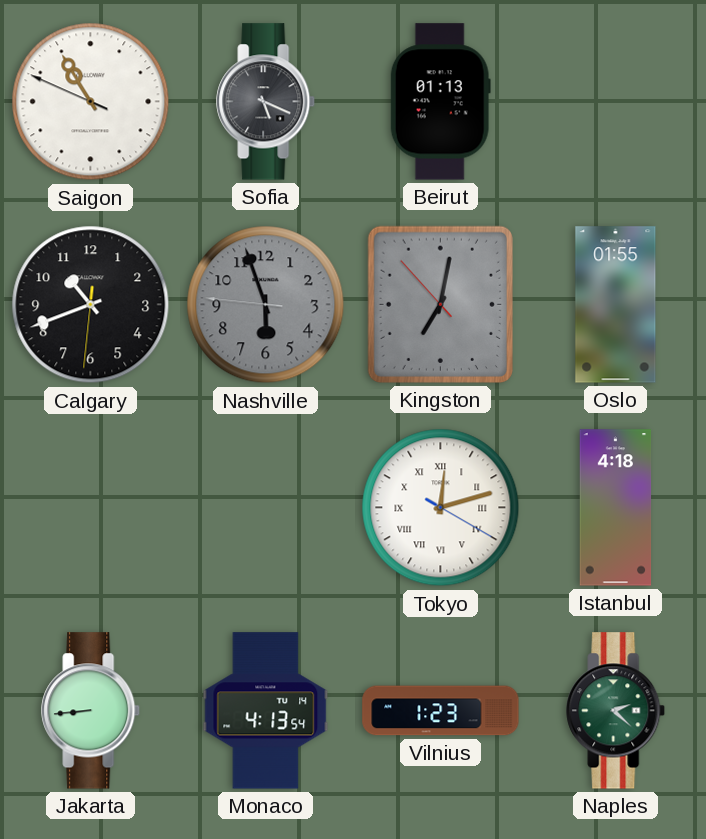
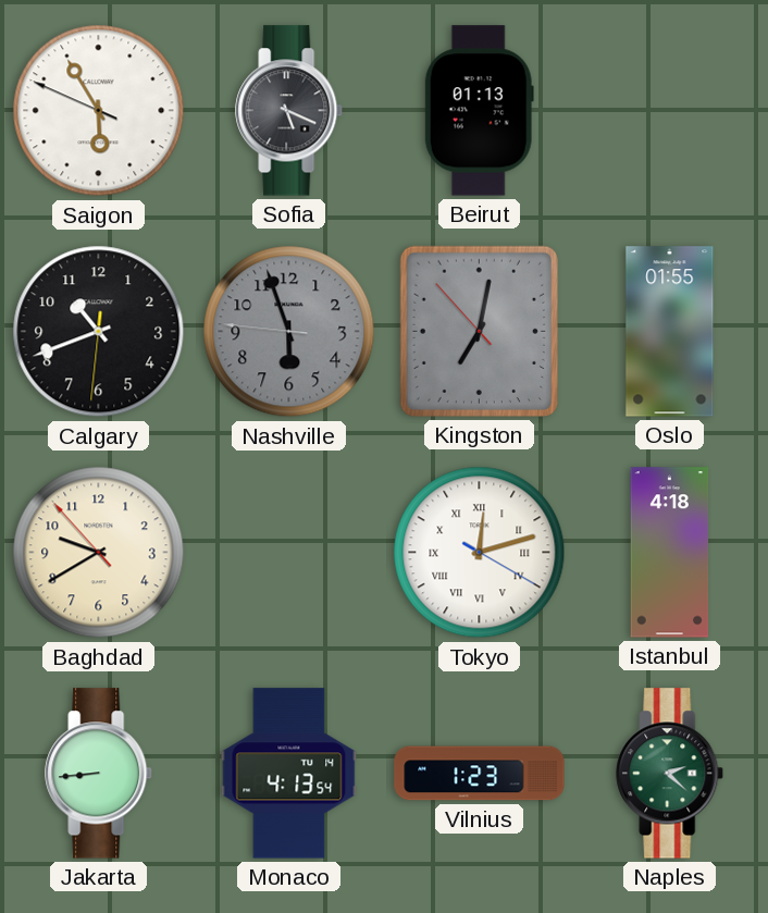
Saigon: 10:54 -> 5:54
Baghdad: none -> 9:39
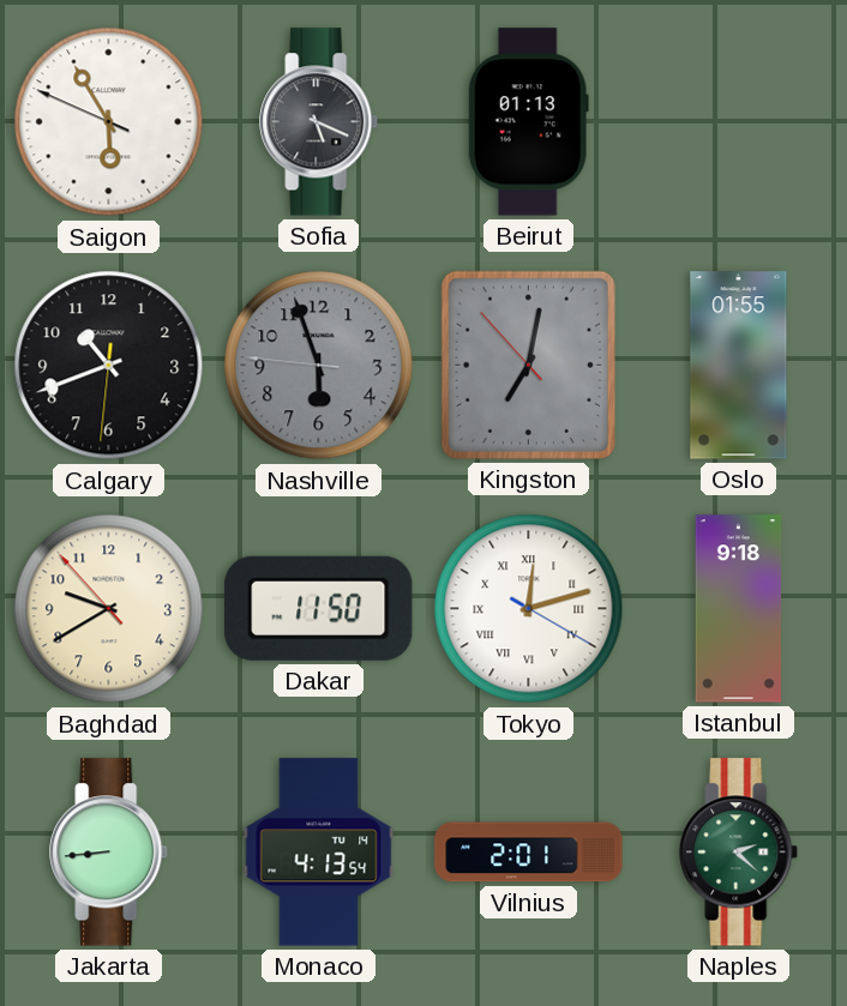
Dakar: none -> 11:50
Istanbul: 4:18 -> 9:18
Vilnius: 1:23 -> 2:01
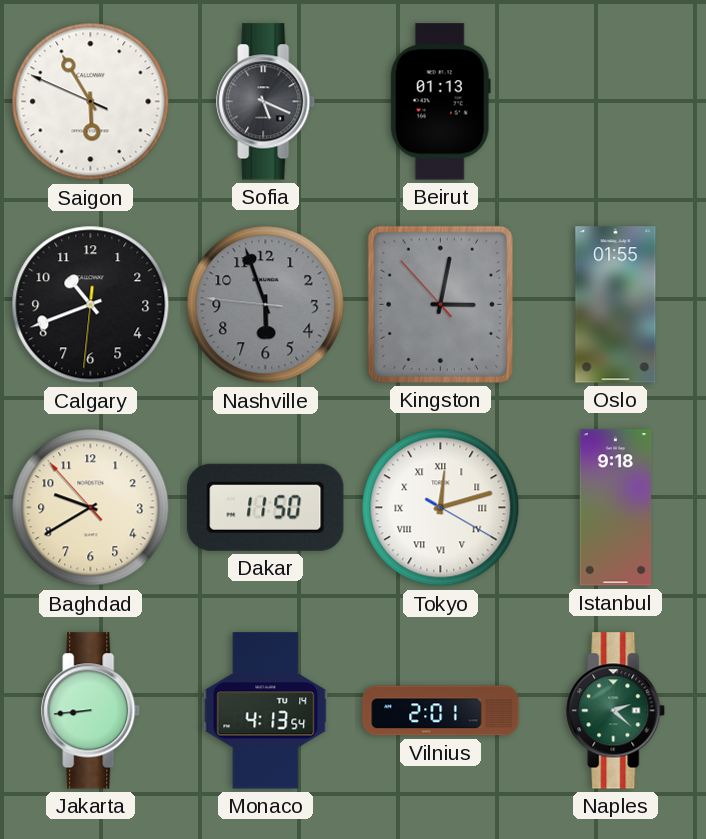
Kingston: 7:01 -> 3:01
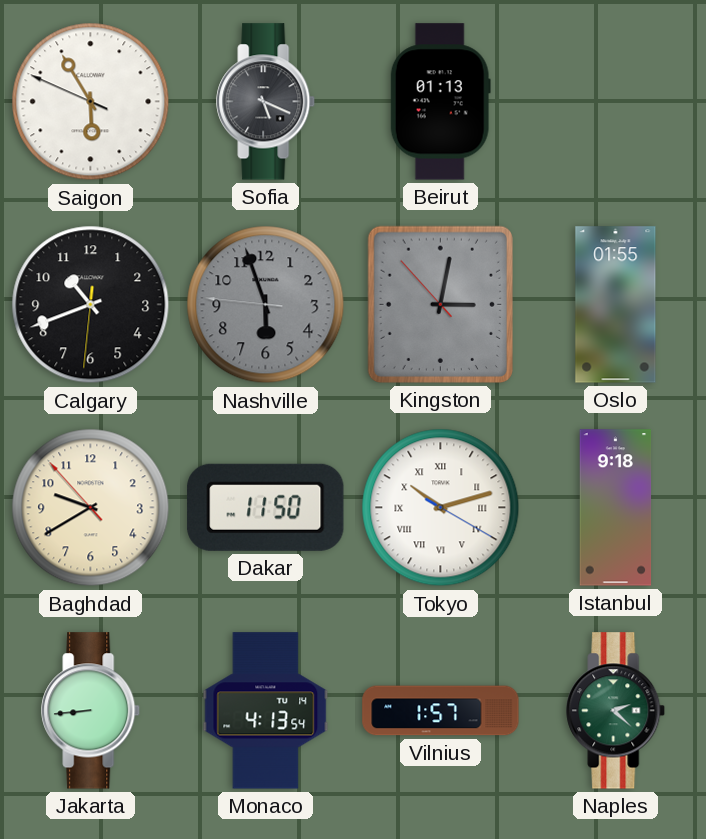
Tokyo: 12:12 -> 10:12
Vilnius: 2:01 -> 1:57
